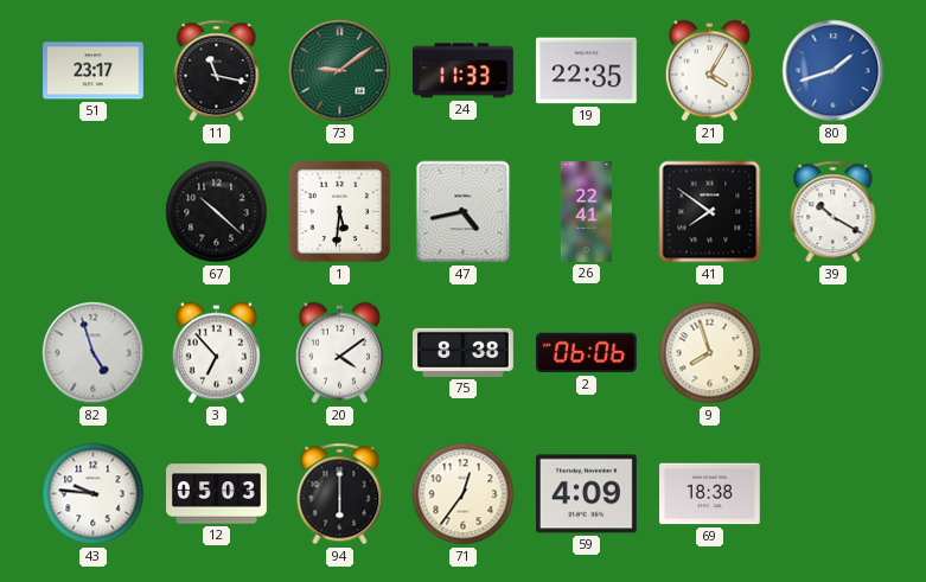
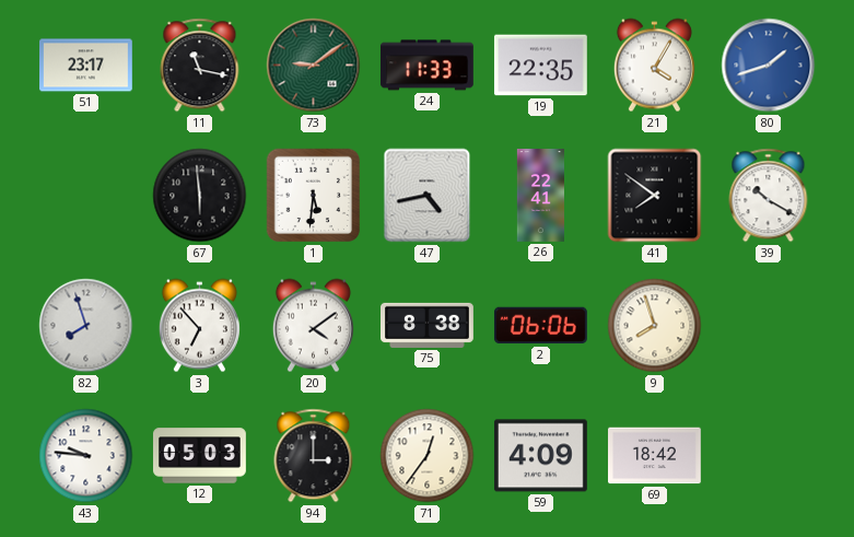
67: 10:22 -> 5:59
82: 4:57 -> 7:57
94: 6:00 -> 3:00
69: 18:38 -> 18:42
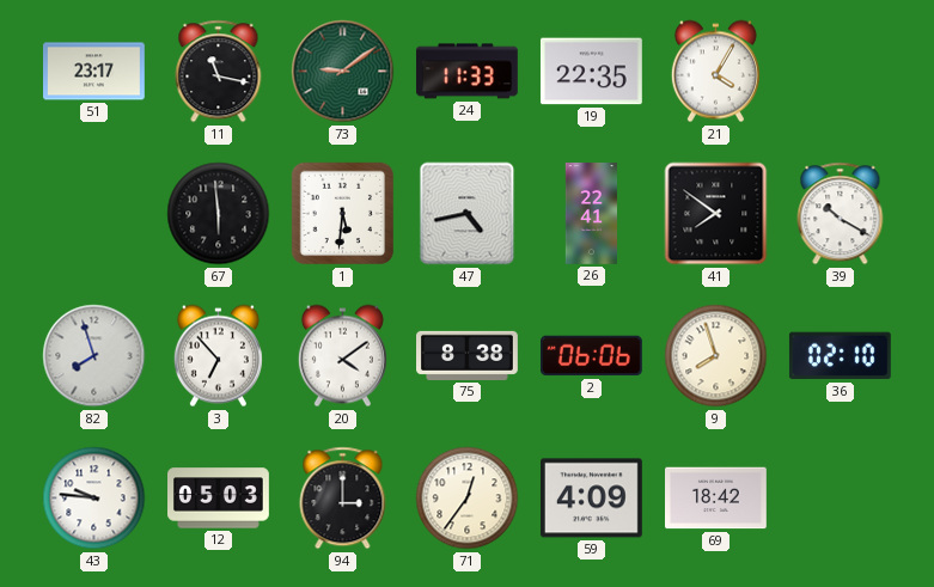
80: 1:42 -> none
36: none -> 02:10
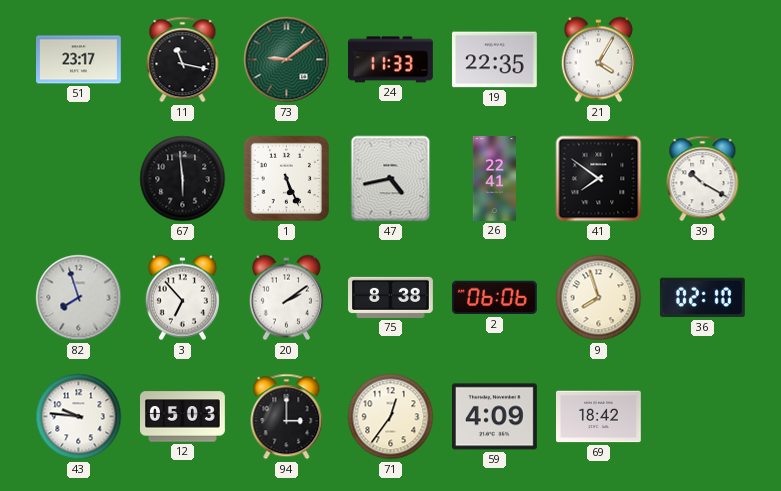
1: 5:31 -> 5:26
20: 4:09 -> 2:09
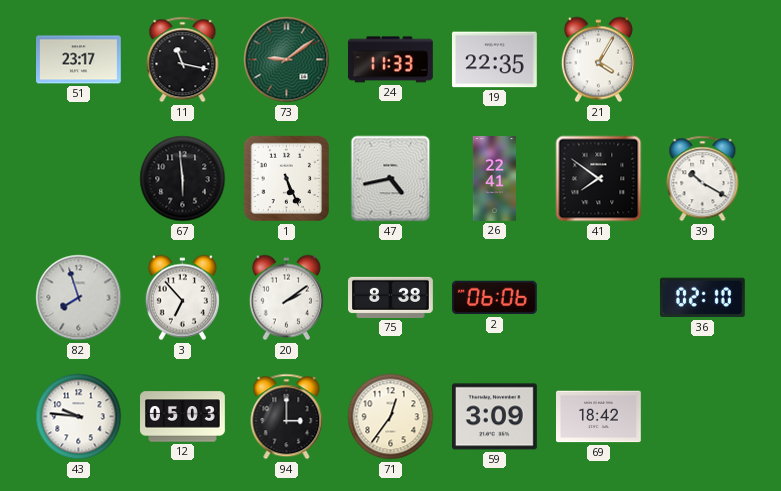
9: 7:57 -> none
59: 4:09 -> 3:09
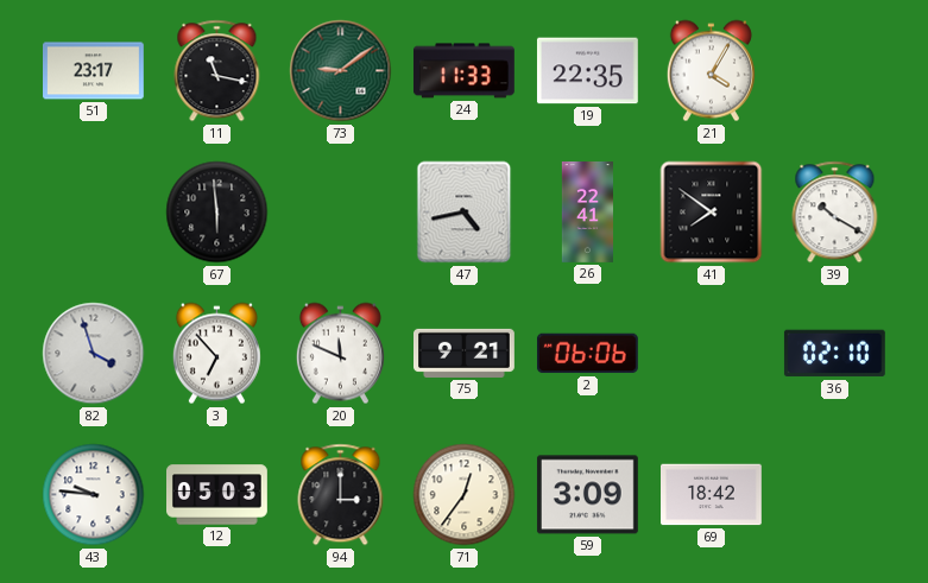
1: 5:26 -> none
82: 7:57 -> 3:57
20: 2:09 -> 11:49
75: 8:38 -> 9:21
